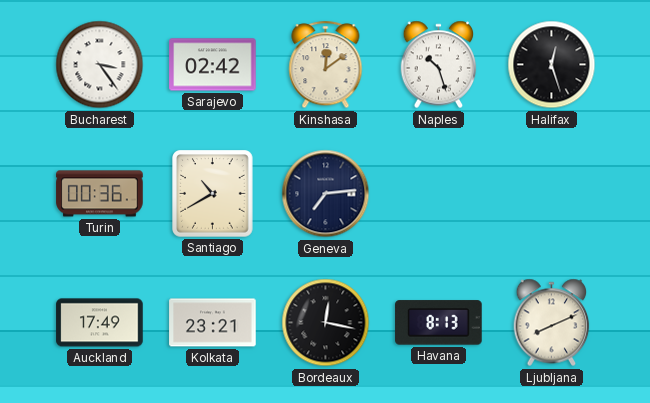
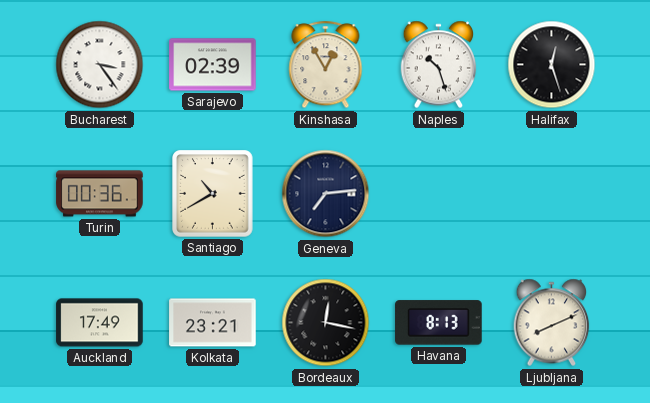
Sarajevo: 02:42 -> 02:39
Kinshasa: 12:09 -> 12:55
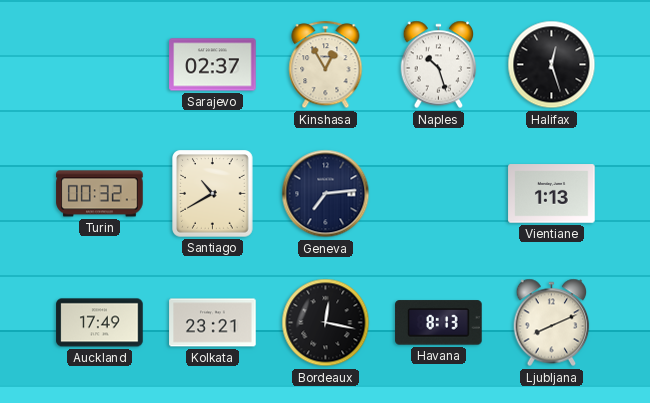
Bucharest: 3:24 -> none
Sarajevo: 02:39 -> 02:37
Turin: 00:36 -> 00:32
Vientiane: none -> 1:13
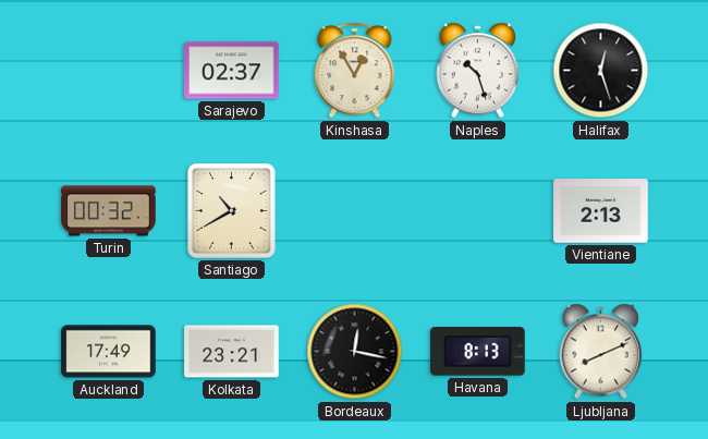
Geneva: 7:14 -> none
Vientiane: 1:13 -> 2:13
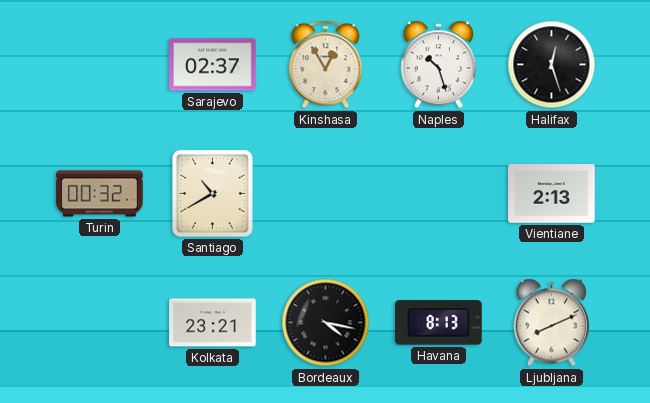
Auckland: 17:49 -> none
Bordeaux: 12:17 -> 4:17
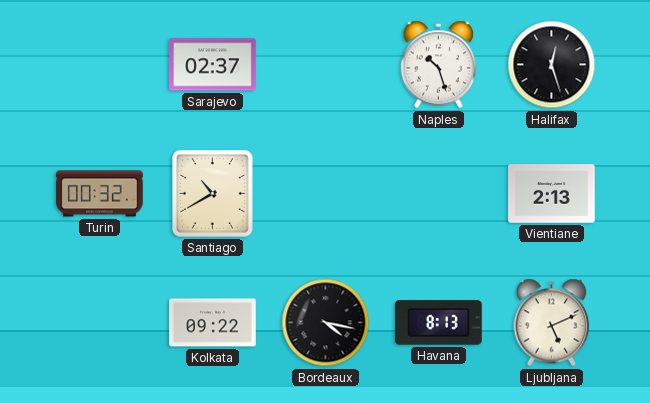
Kinshasa: 12:55 -> none
Kolkata: 23:21 -> 09:22
Ljubljana: 8:11 -> 5:11
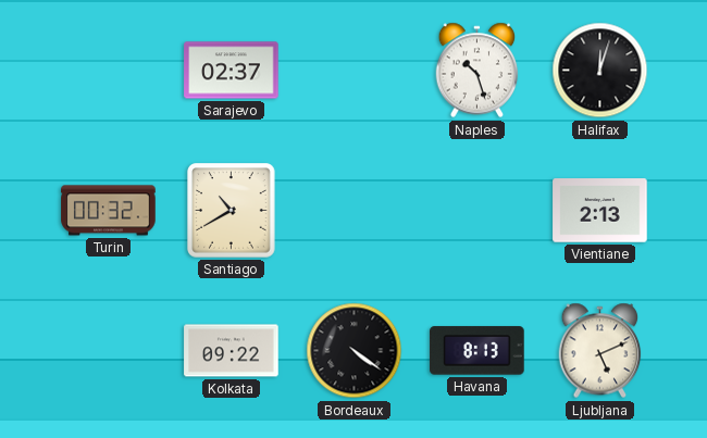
Halifax: 12:27 -> 12:03
Bordeaux: 4:17 -> 4:21
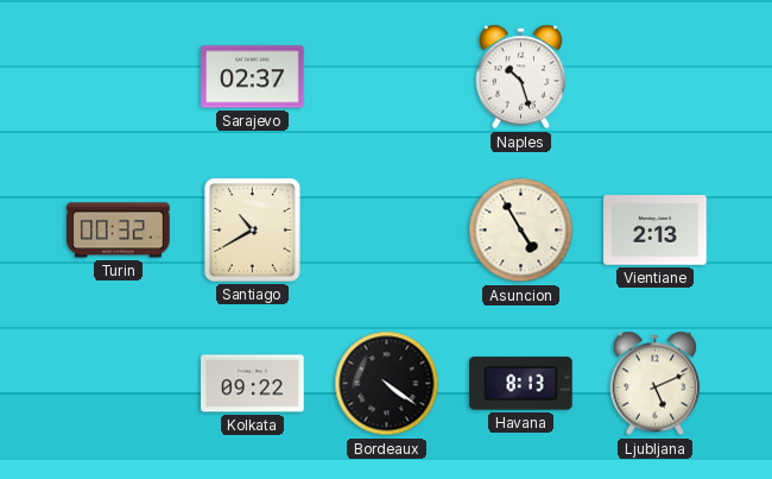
Halifax: 12:03 -> none
Asuncion: none -> 4:55
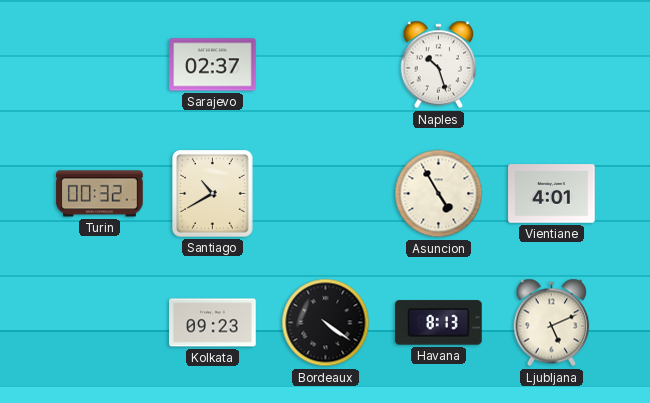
Vientiane: 2:13 -> 4:01
Kolkata: 09:22 -> 09:23
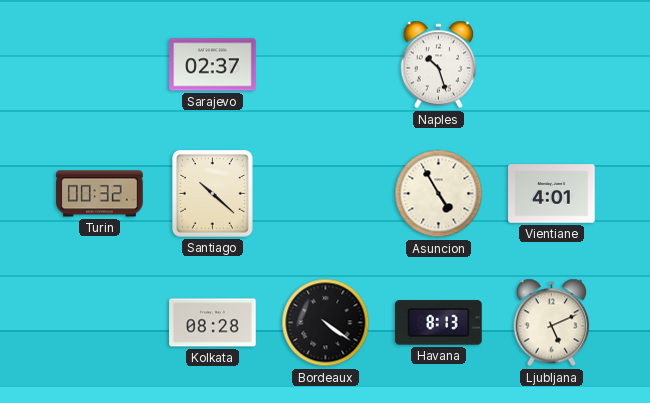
Santiago: 10:40 -> 10:22
Kolkata: 09:23 -> 08:28
